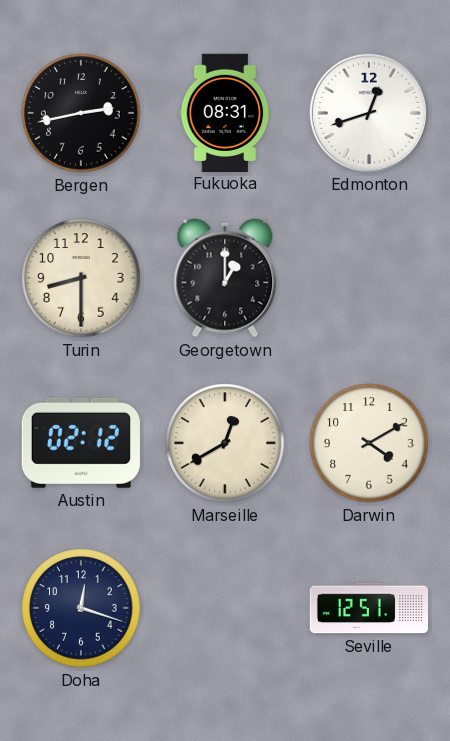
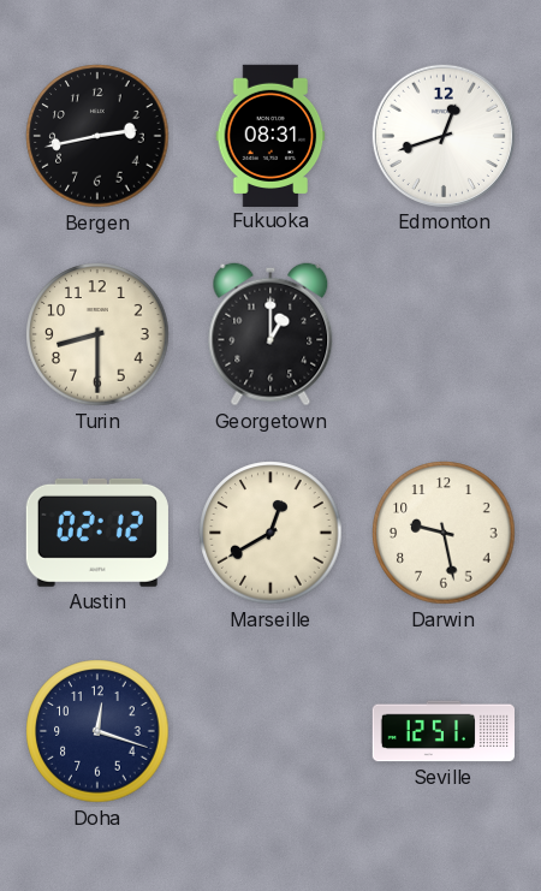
Darwin: 4:10 -> 9:28
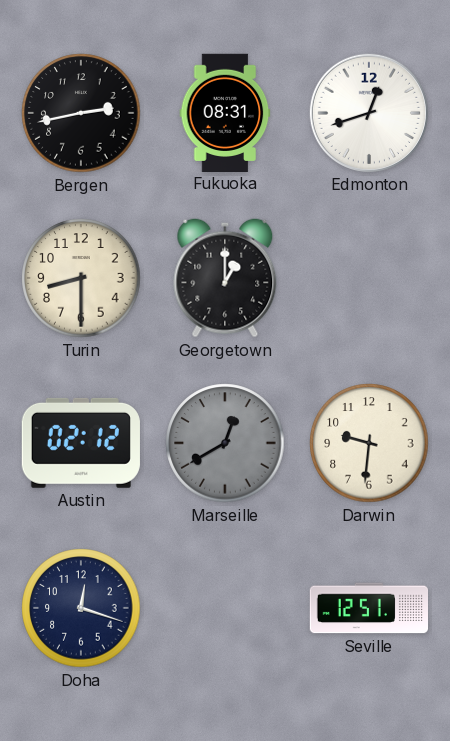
Marseille dial: cream -> grey
Darwin: 9:28 -> 9:31
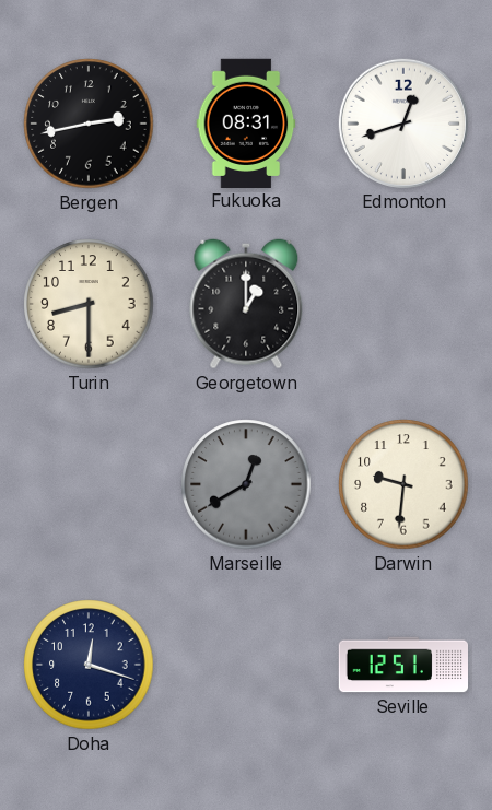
Austin: 02:12 -> none
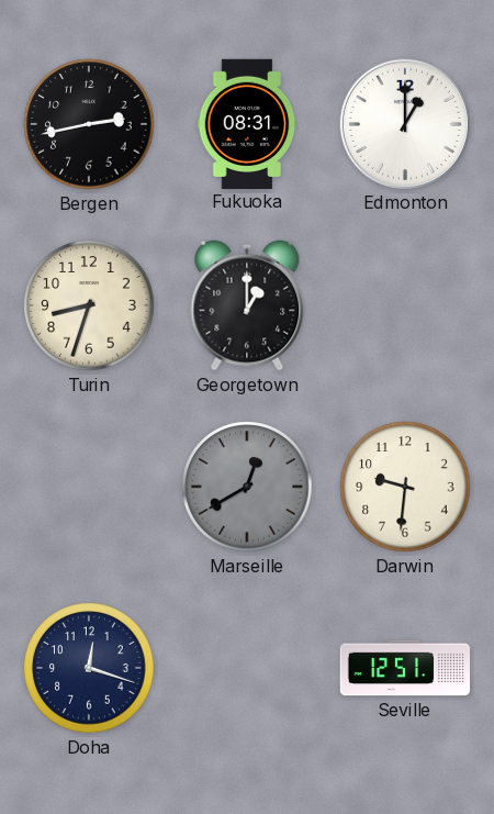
Edmonton: 12:42 -> 1:00
Turin: 8:30 -> 8:33
